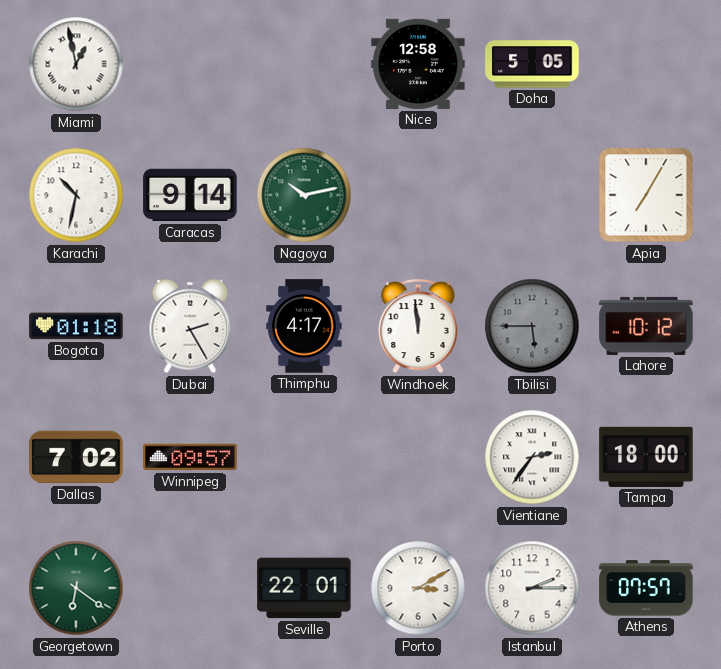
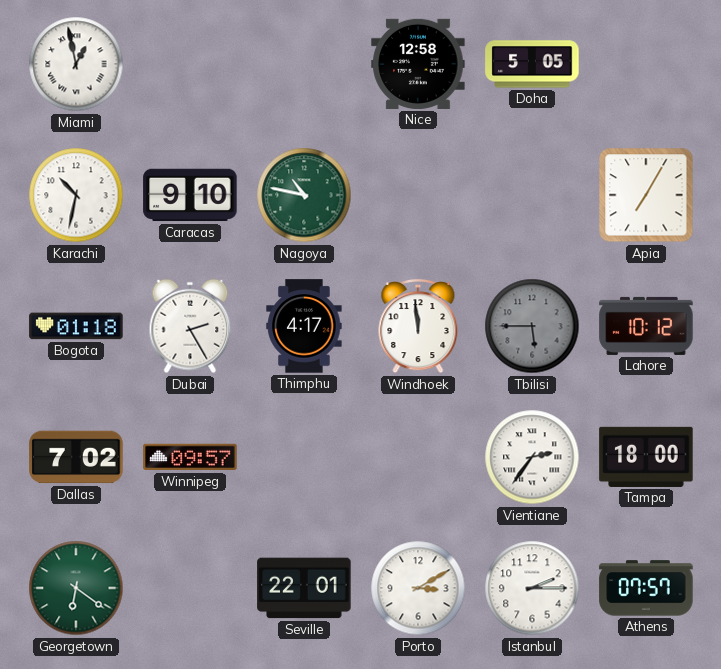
Caracas: 9:14 -> 9:10
Nagoya: 10:13 -> 10:47
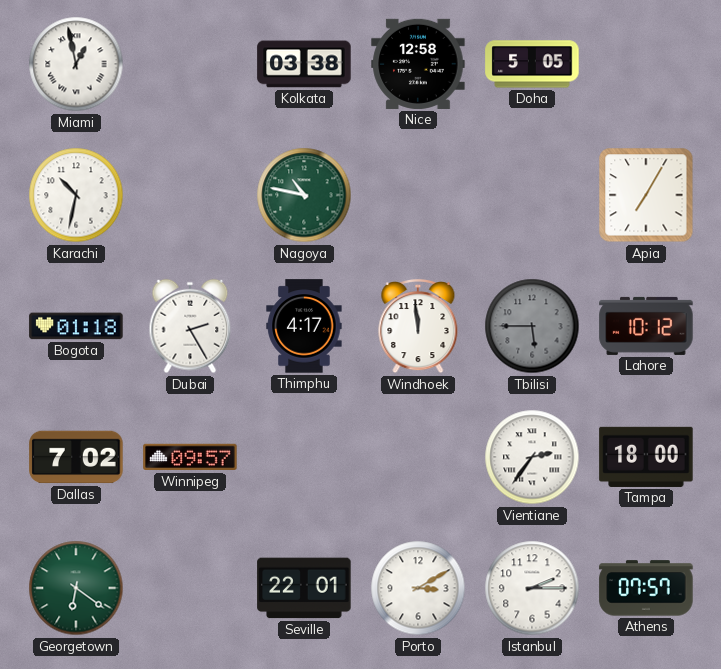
Kolkata: none -> 03:38
Caracas: 9:10 -> none
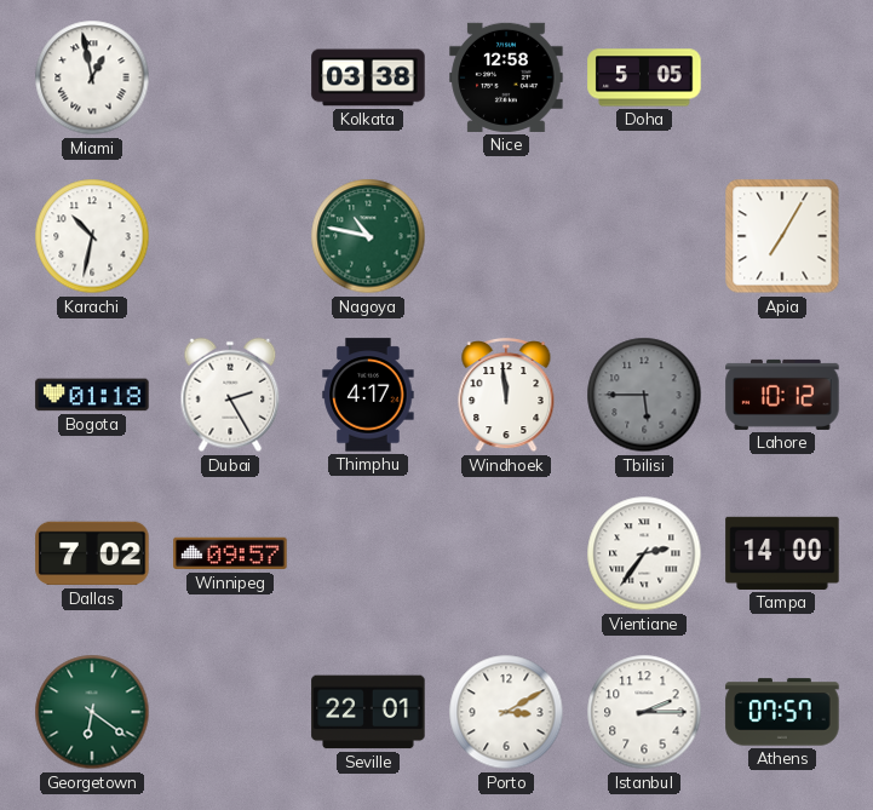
Tampa: 18:00 -> 14:00
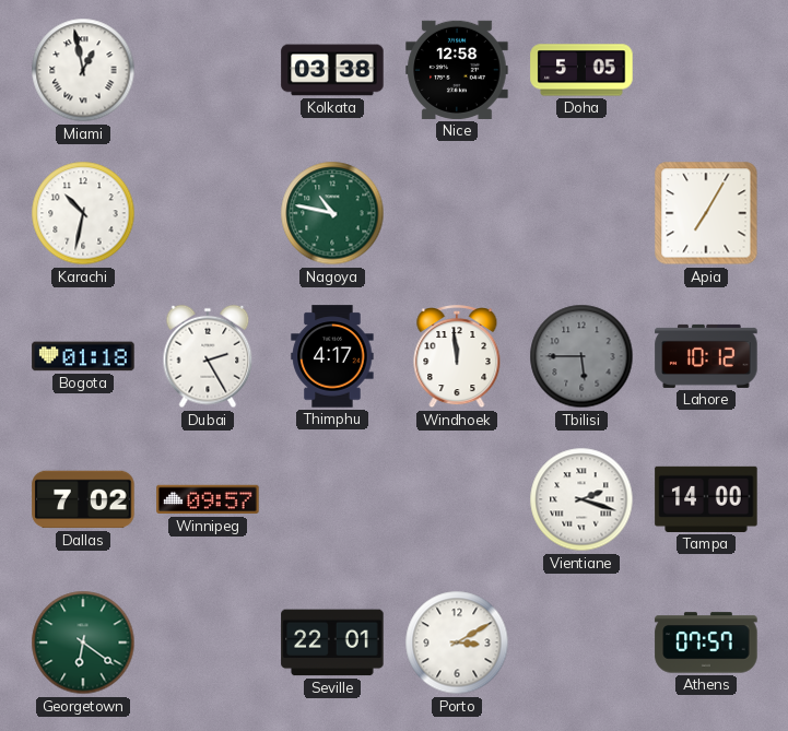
Vientiane: 2:36 -> 2:18
Istanbul: 2:15 -> none
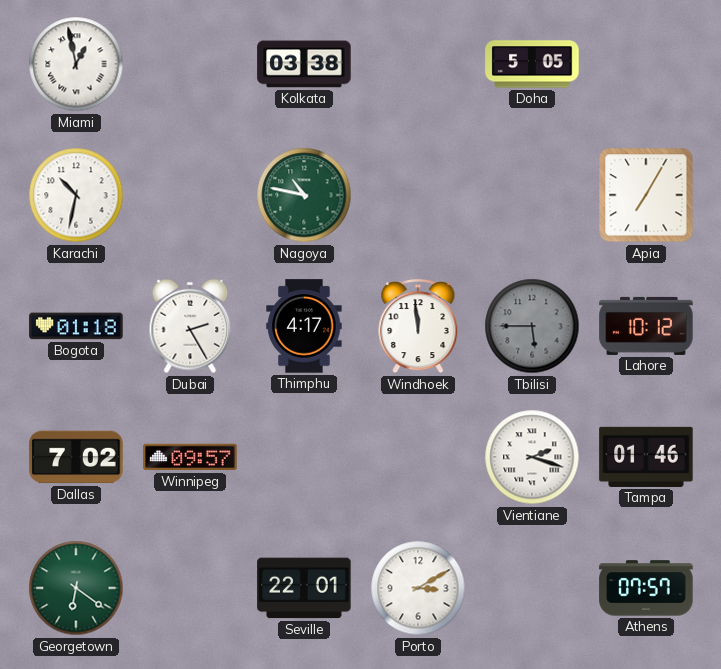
Nice: 12:58 -> none
Tampa: 14:00 -> 01:46
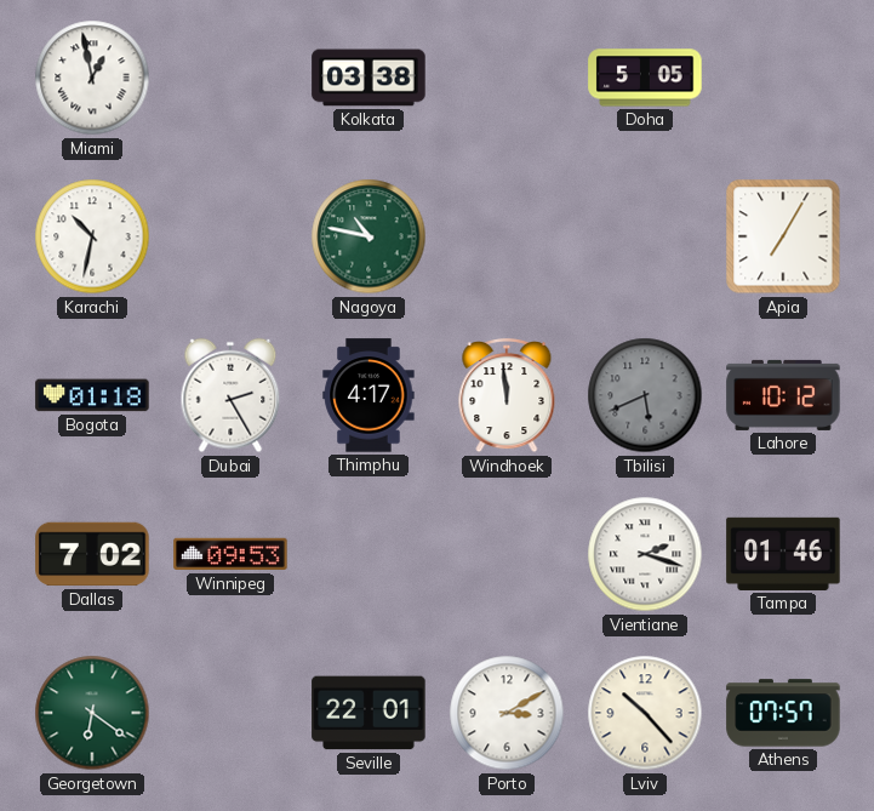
Tbilisi: 5:45 -> 5:41
Winnipeg: 09:57 -> 09:53
Lviv: none -> 10:23
